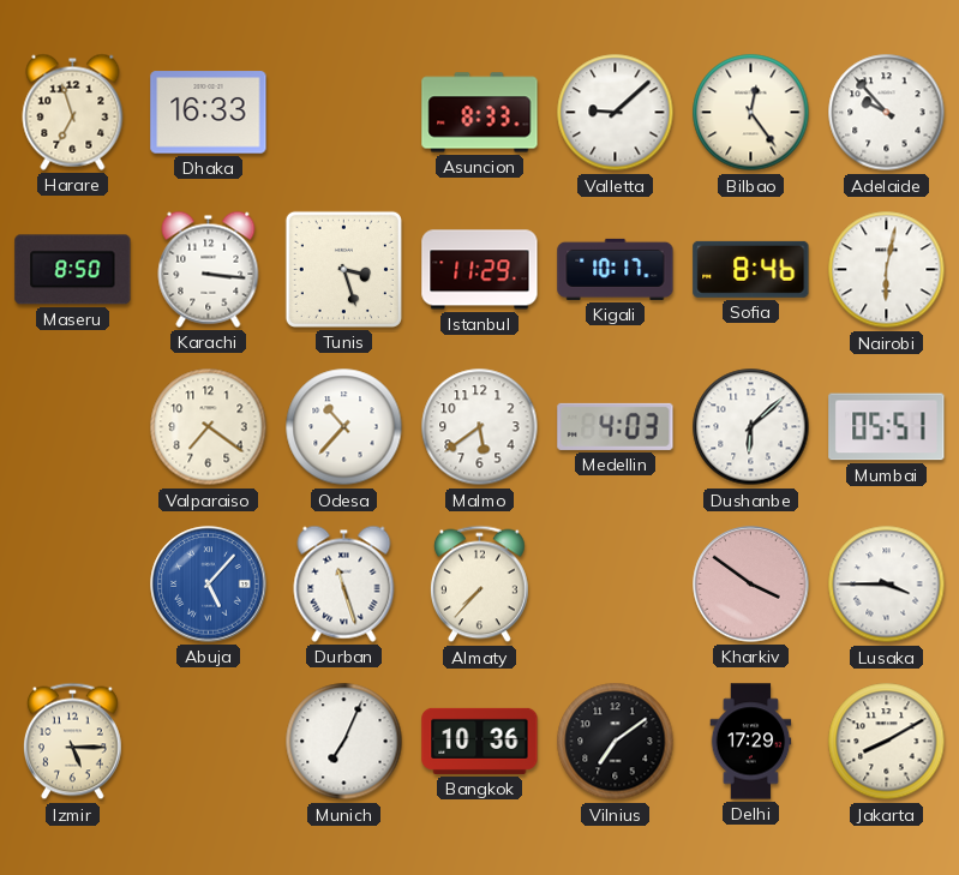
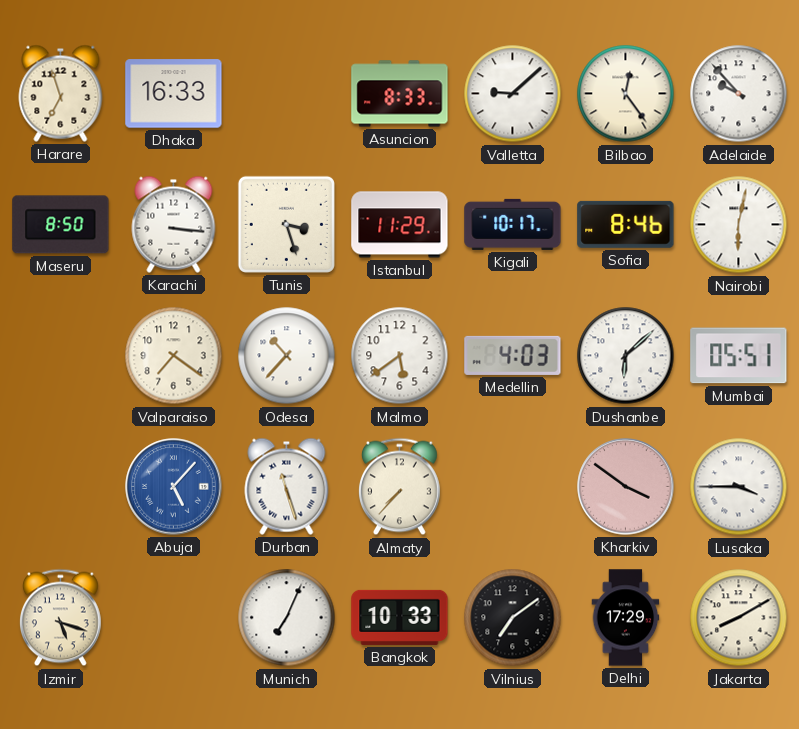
Izmir: 5:15 -> 5:18
Bangkok: 10:36 -> 10:33
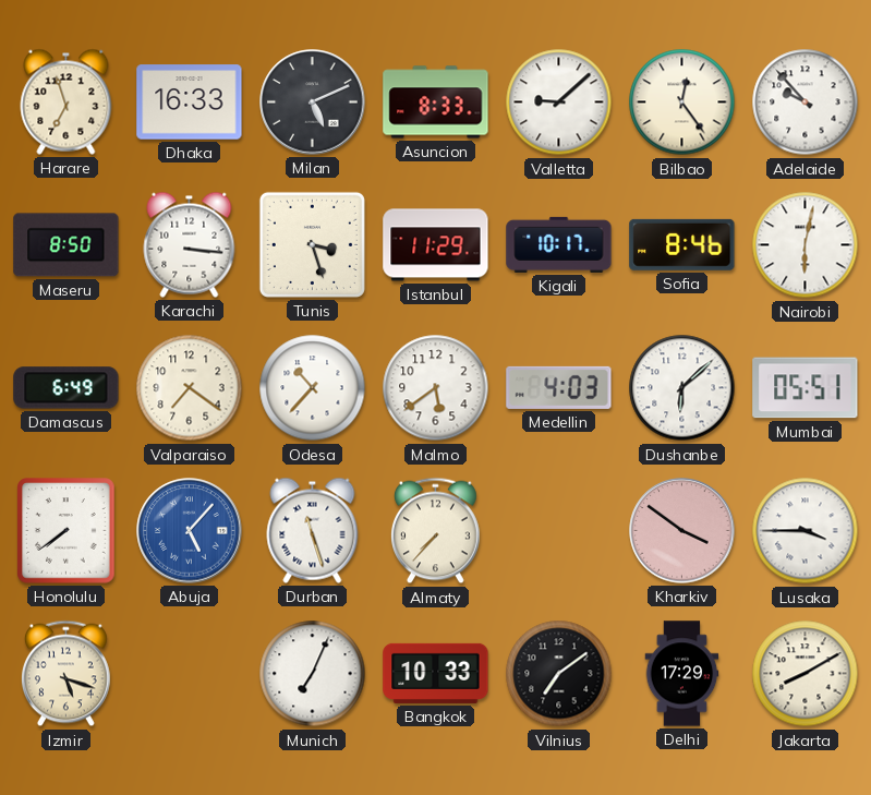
Milan: none -> 5:11
Damascus: none -> 6:49
Honolulu: none -> 7:39
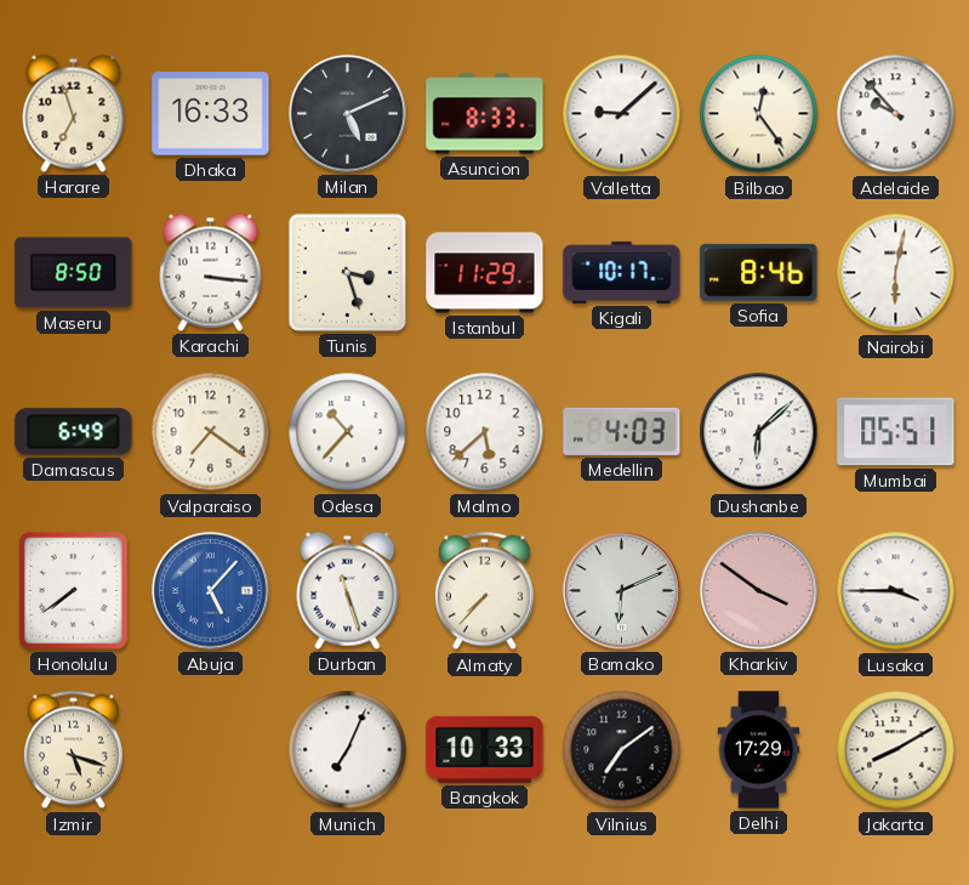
Malmo: 5:39 -> 5:38
Bamako: none -> 6:11
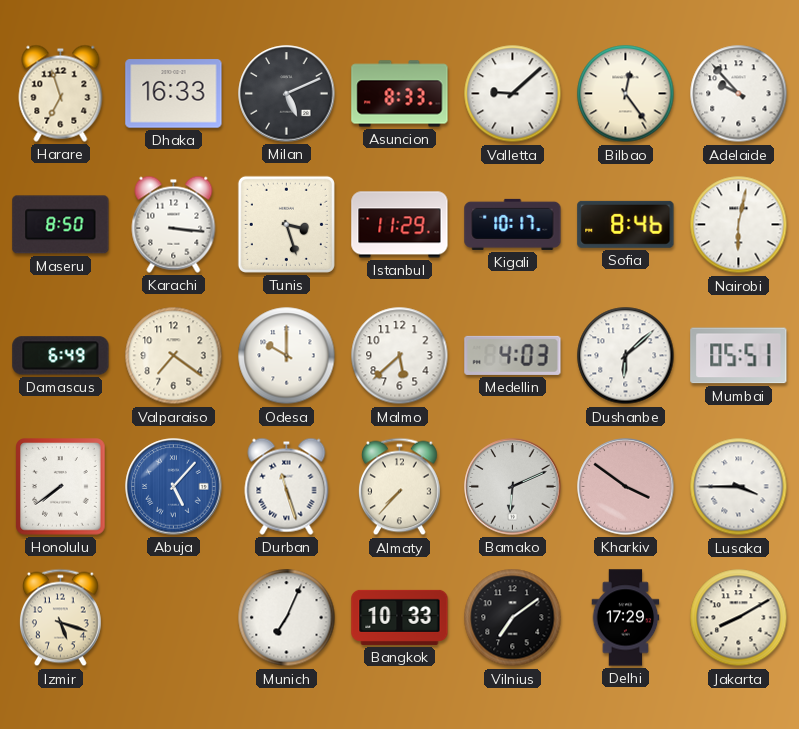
Odesa: 10:37 -> 10:00
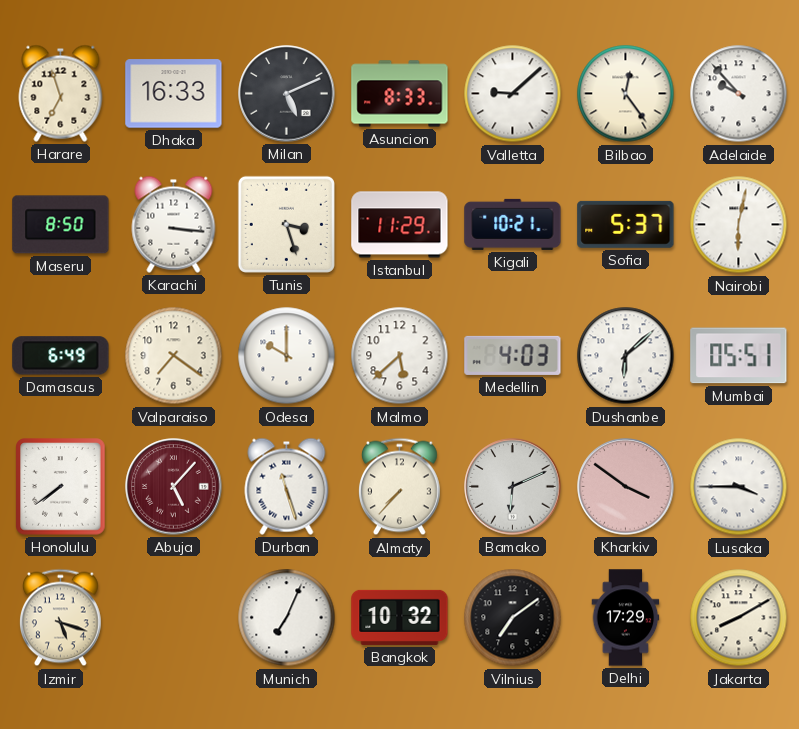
Kigali: 10:17 -> 10:21
Sofia: 8:46 -> 5:37
Abuja dial: blue -> burgundy
Bangkok: 10:33 -> 10:32
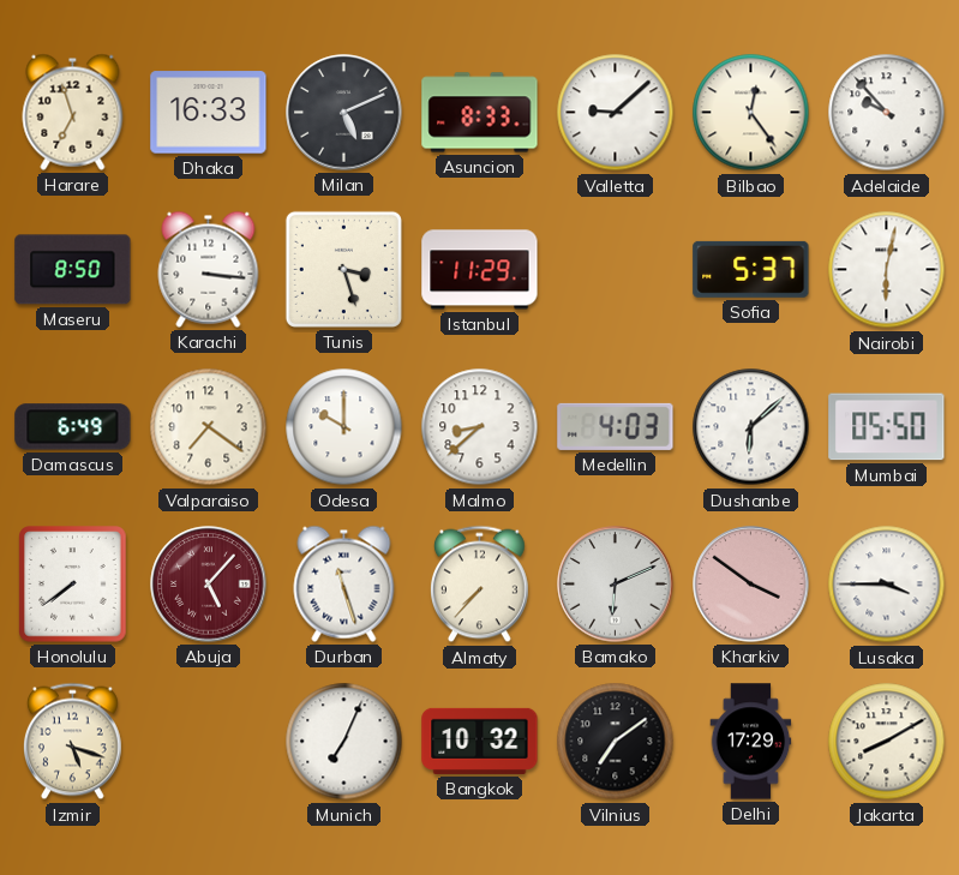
Kigali: 10:21 -> none
Malmo: 5:38 -> 8:38
Mumbai: 05:51 -> 05:50
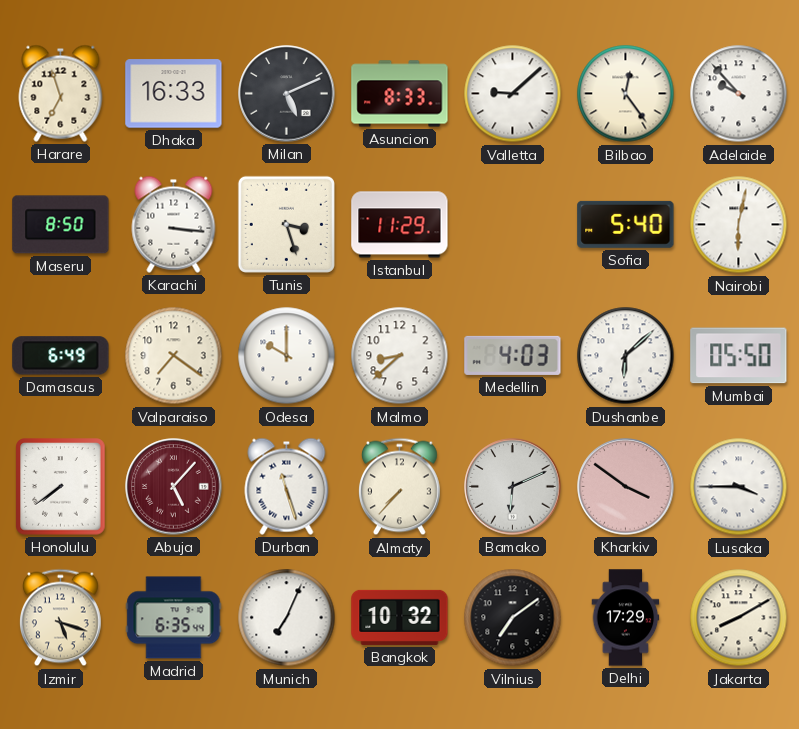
Sofia: 5:37 -> 5:40
Madrid: none -> 6:35
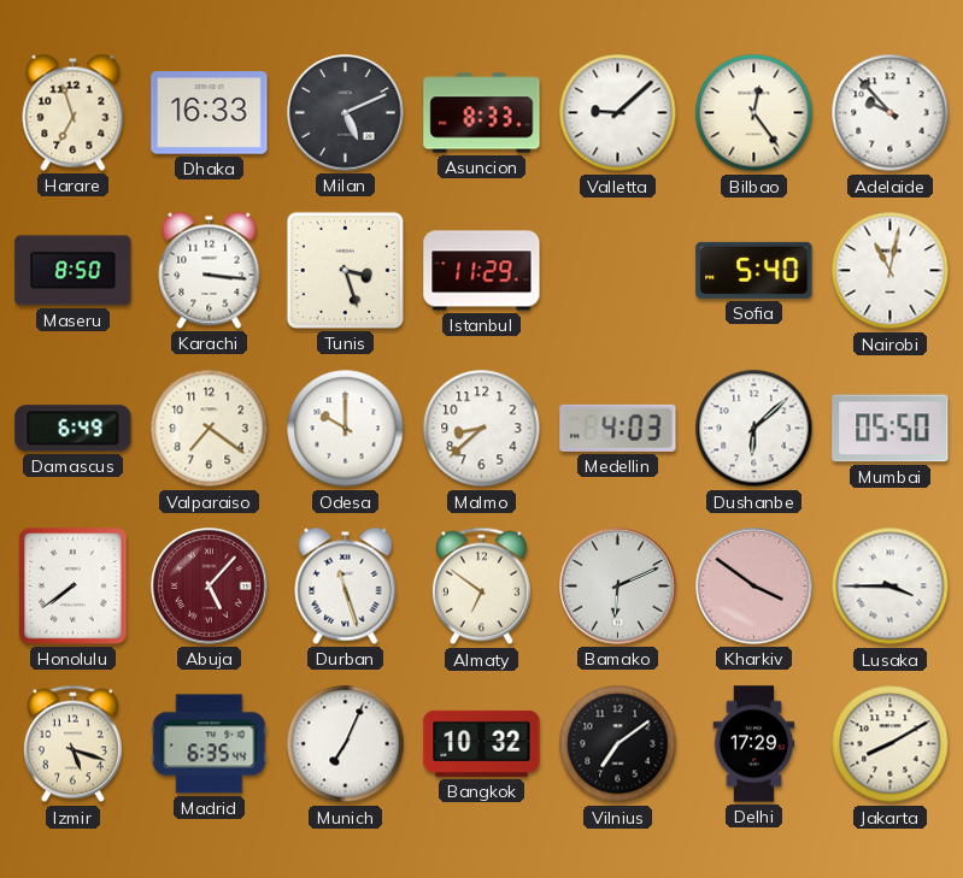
Nairobi: 6:02 -> 11:02
Almaty: 7:37 -> 6:51
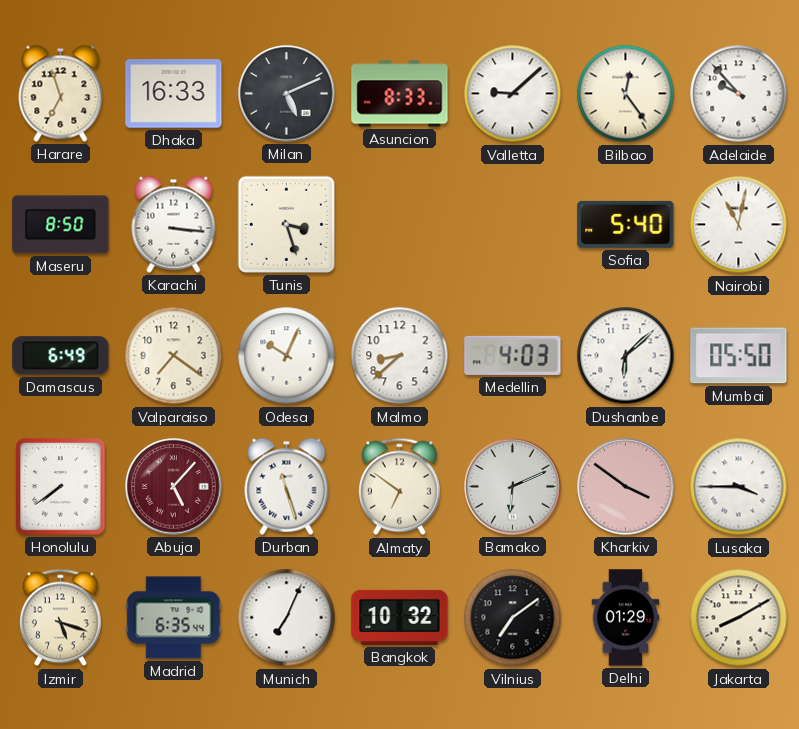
Istanbul: 11:29 -> none
Odesa: 10:00 -> 10:04
Delhi: 17:29 -> 01:29
